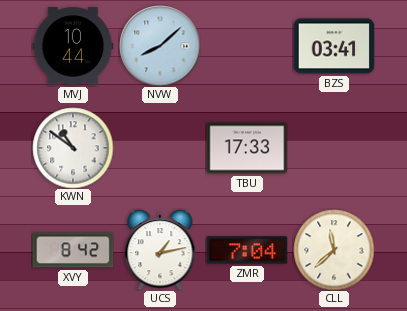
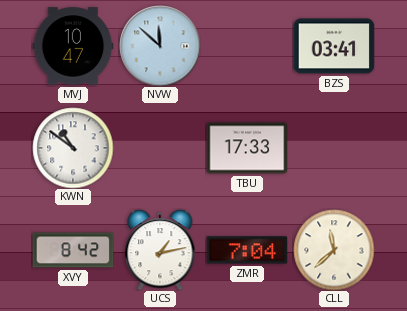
MVJ: 10:44 -> 10:47
NVW: 8:08 -> 11:52
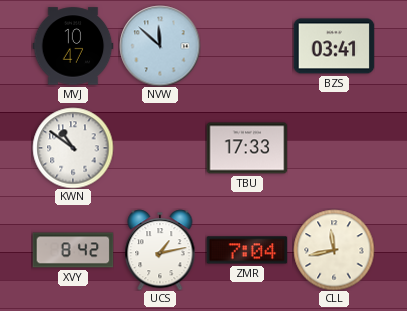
CLL: 11:38 -> 11:43
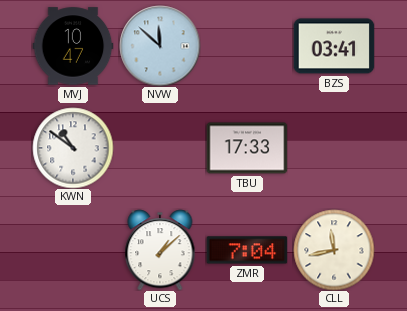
XVY: 8:42 -> none
UCS: 1:13 -> 1:08
